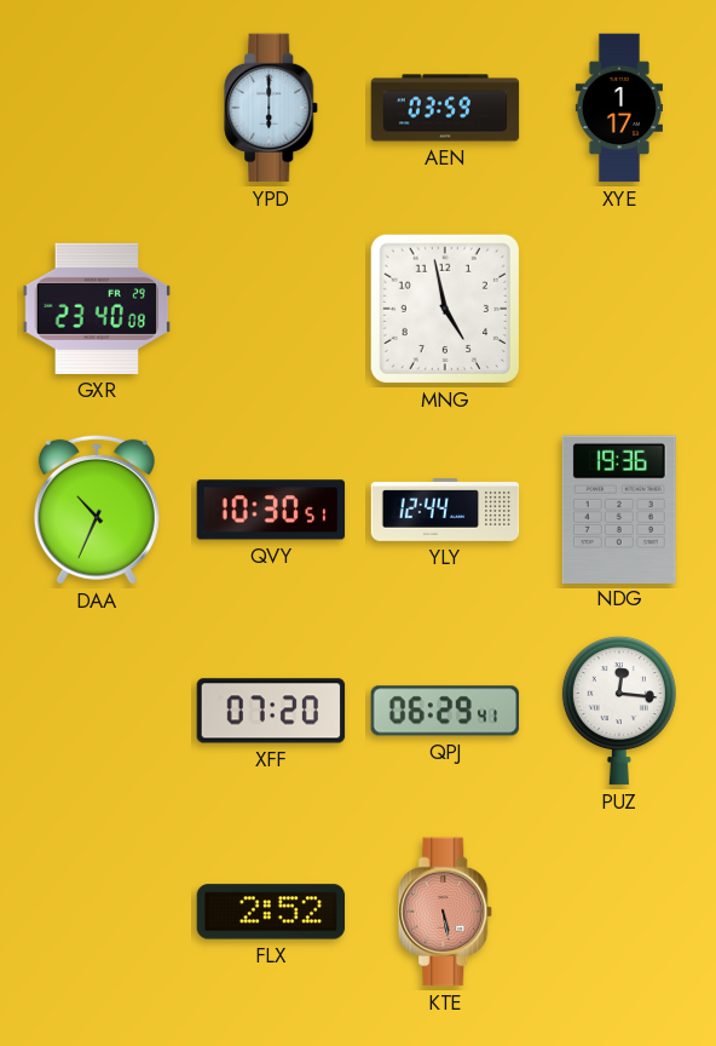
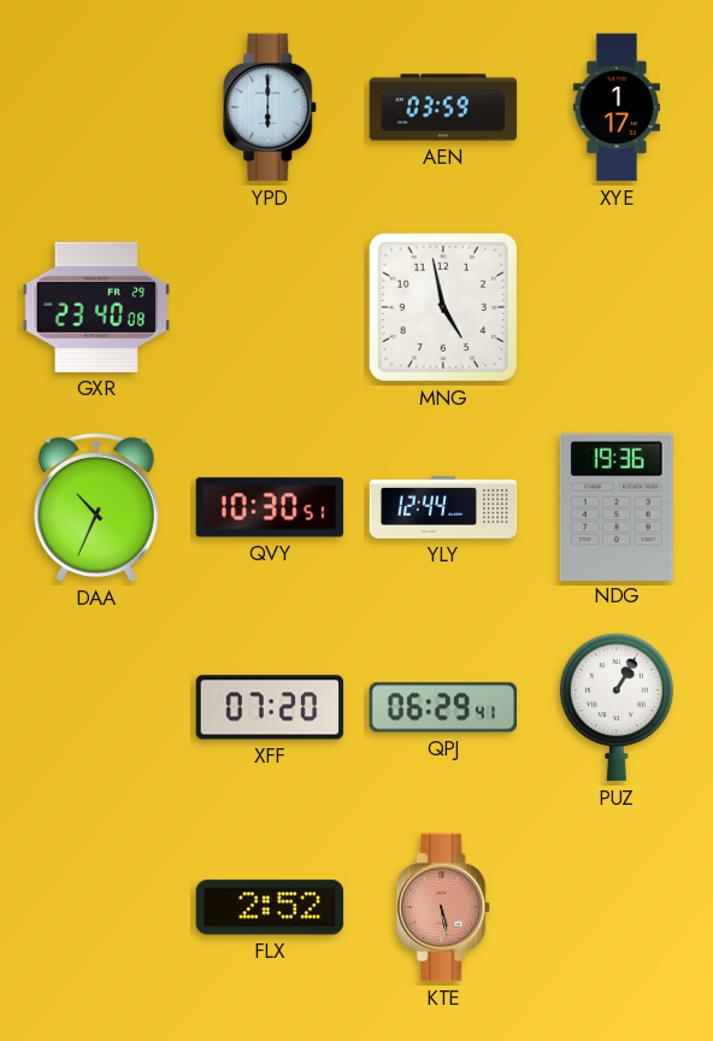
PUZ: 12:16 -> 1:05
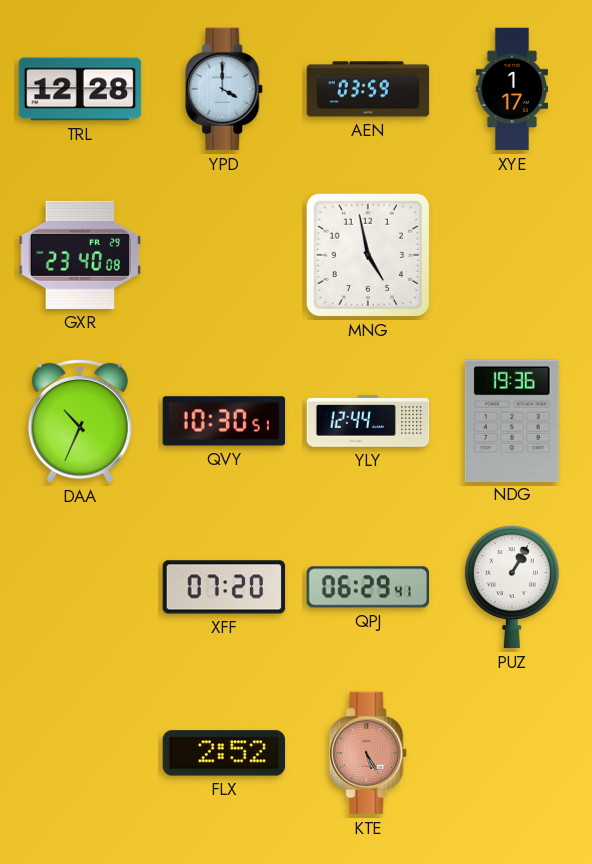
TRL: none -> 12:28
YPD: 6:00 -> 4:00
KTE: 5:28 -> 5:25
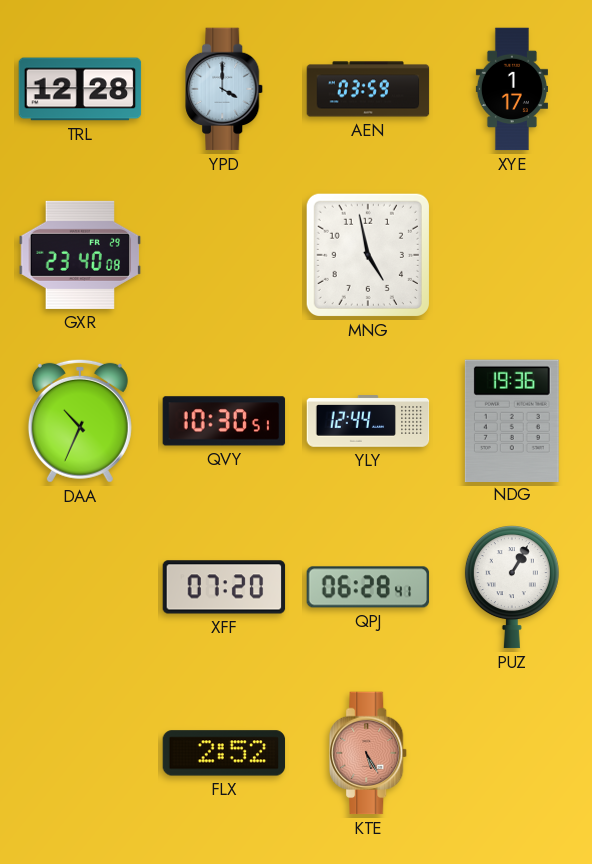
QPJ: 06:29 -> 06:28
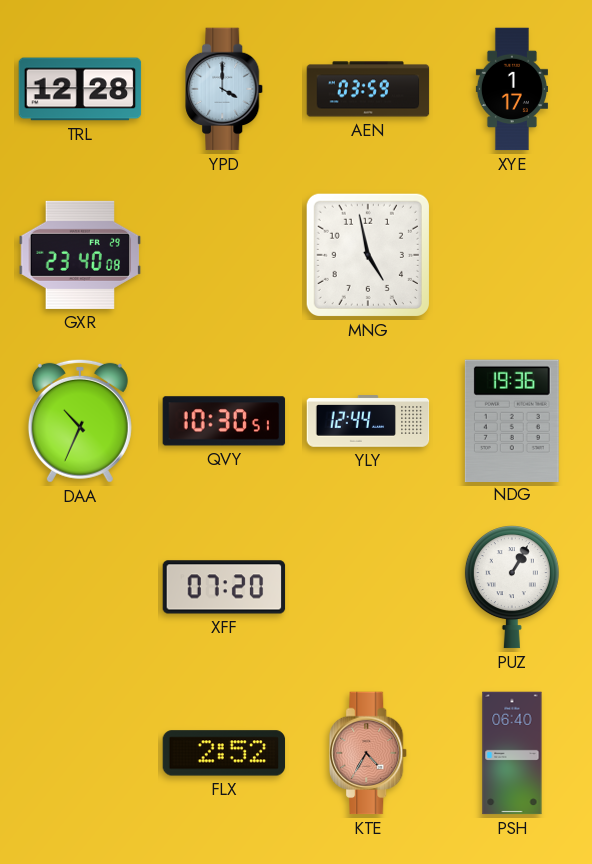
QPJ: 06:28 -> none
KTE: 5:25 -> 4:35
PSH: none -> 06:40
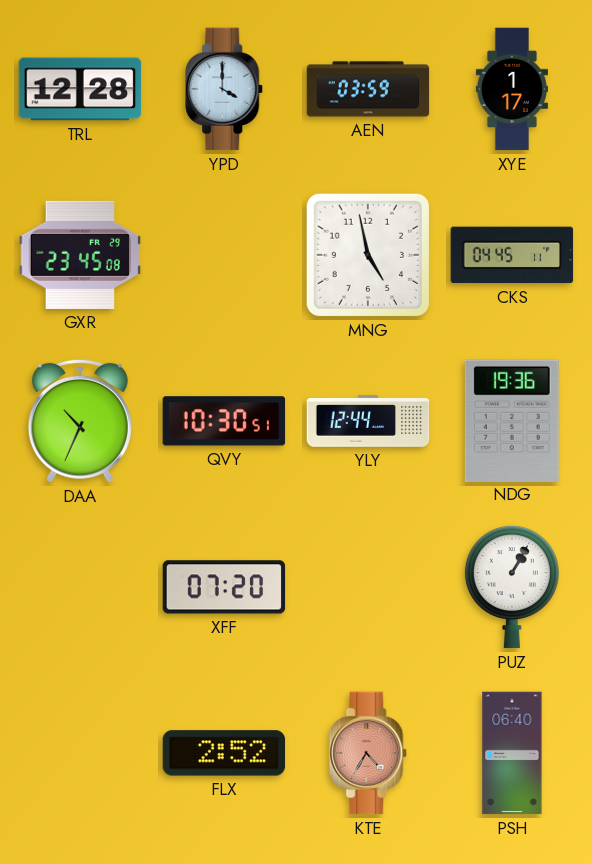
GXR: 23:40 -> 23:45
CKS: none -> 04:45
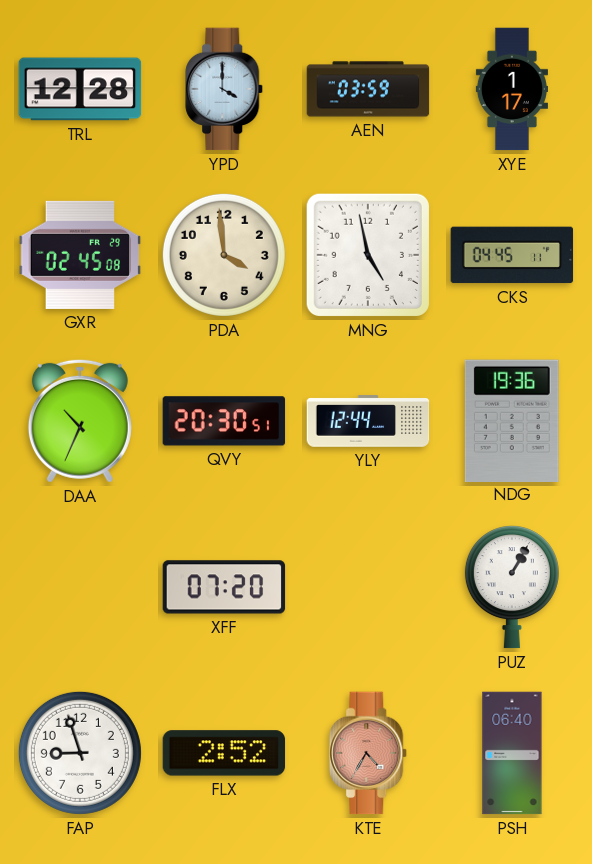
GXR: 23:45 -> 02:45
PDA: none -> 3:59
QVY: 10:30 -> 20:30
FAP: none -> 8:57
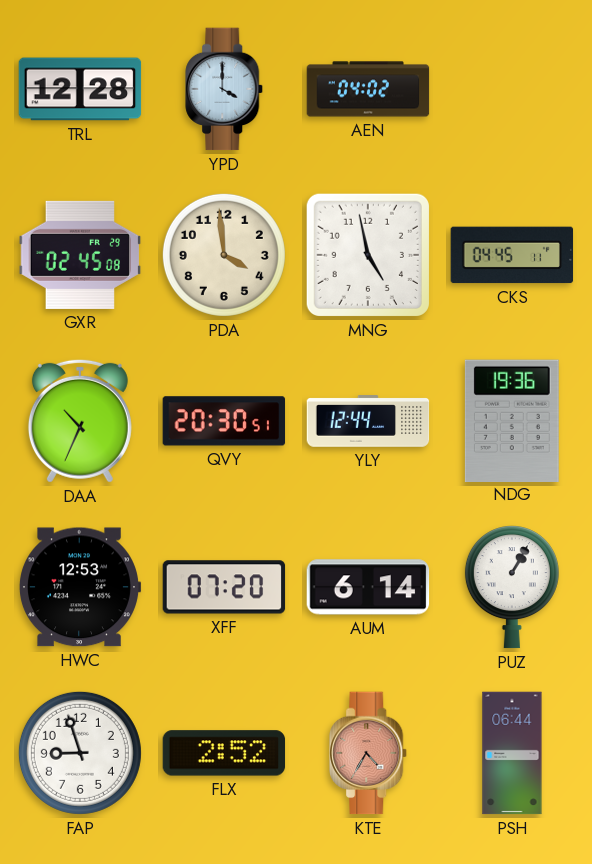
AEN: 03:59 -> 04:02
XYE: 1:17 -> none
HWC: none -> 12:53
AUM: none -> 6:14
PSH: 06:40 -> 06:44
